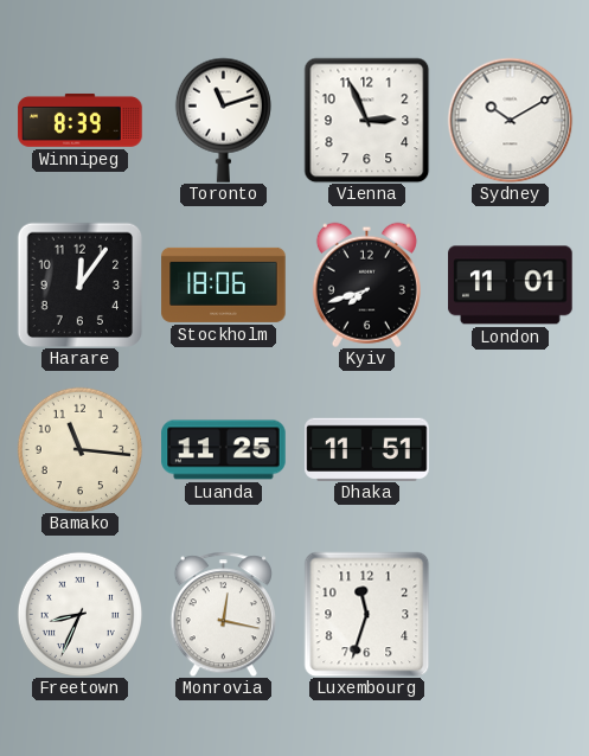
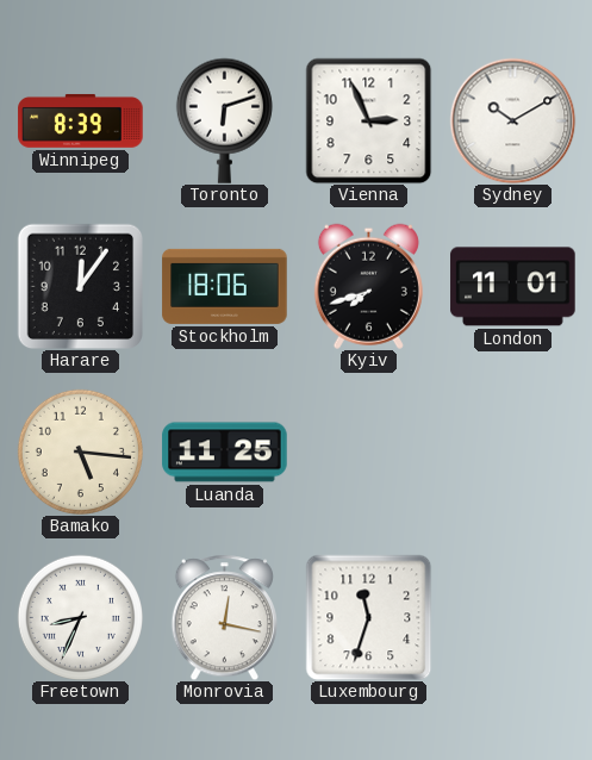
Toronto: 11:12 -> 6:12
Bamako: 11:16 -> 5:16
Dhaka: 11:51 -> none
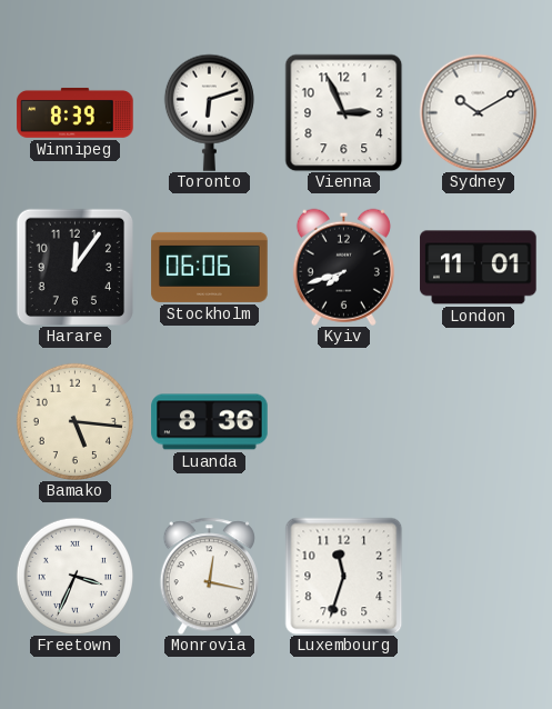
Stockholm: 18:06 -> 06:06
Luanda: 11:25 -> 8:36
Freetown: 8:34 -> 3:34
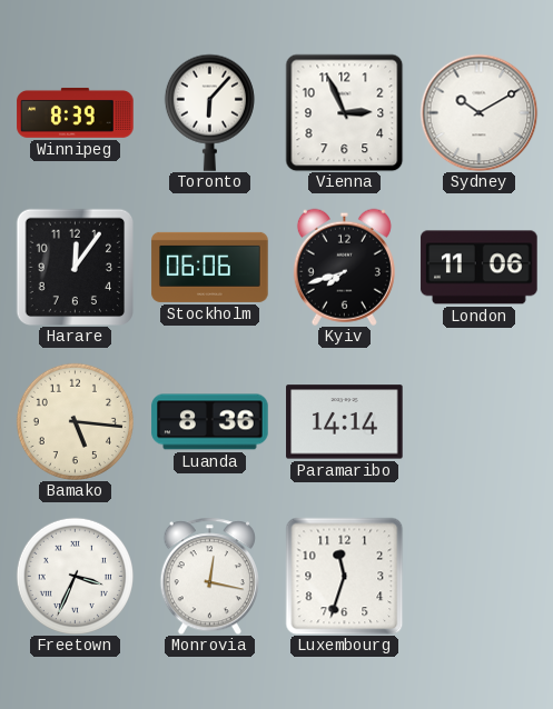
Toronto: 6:12 -> 6:07
London: 11:01 -> 11:06
Paramaribo: none -> 14:14
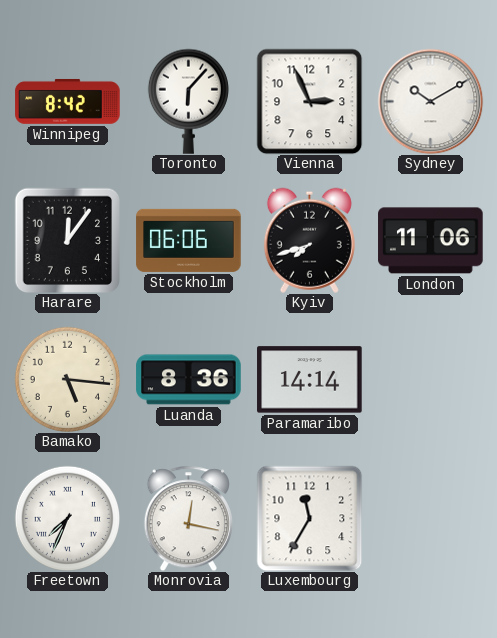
Winnipeg: 8:39 -> 8:42
Freetown: 3:34 -> 7:34
Luxembourg: 11:33 -> 11:35
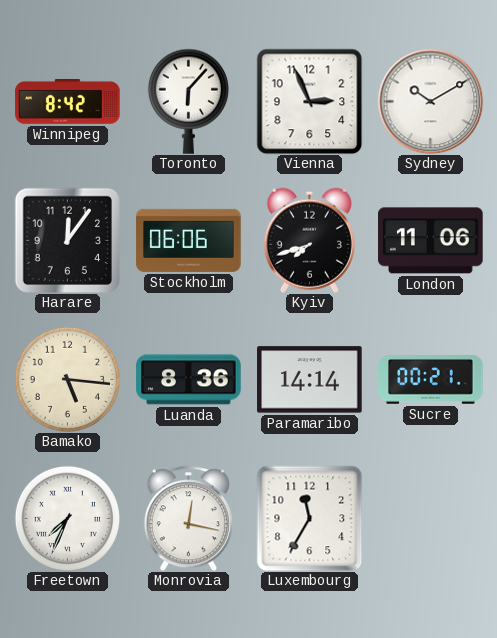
Sucre: none -> 00:21
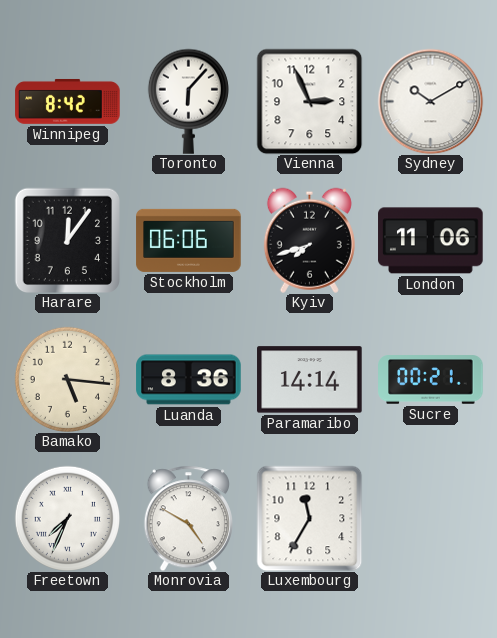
Monrovia: 12:17 -> 4:50
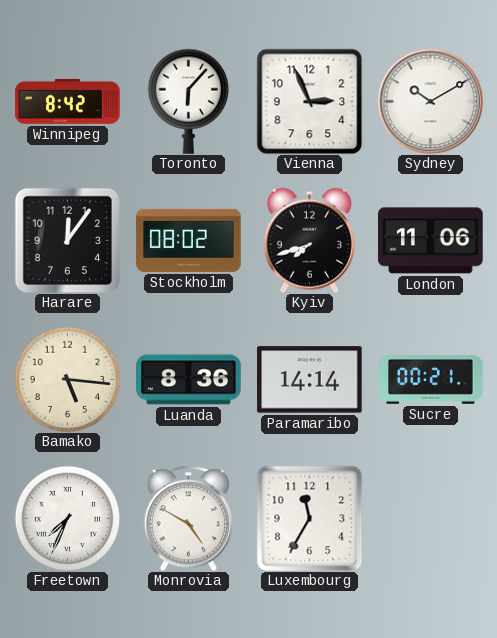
Stockholm: 06:06 -> 08:02
